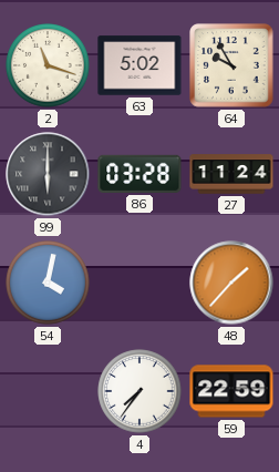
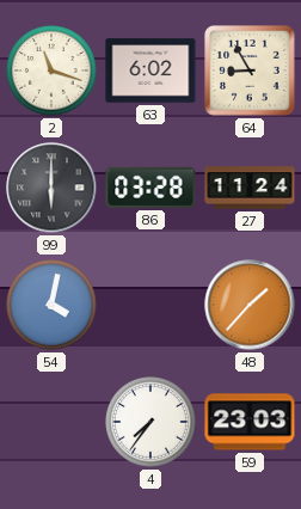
63: 5:02 -> 6:02
64: 9:55 -> 8:55
59: 22:59 -> 23:03
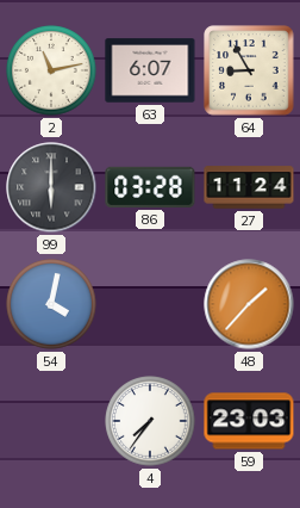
2: 11:18 -> 11:13
63: 6:02 -> 6:07
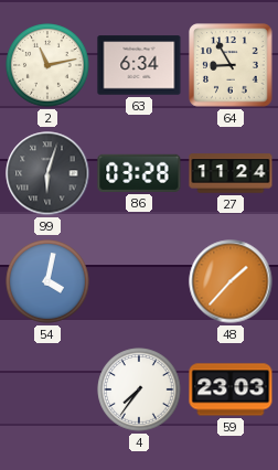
63: 6:07 -> 6:34
99: 6:00 -> 6:03
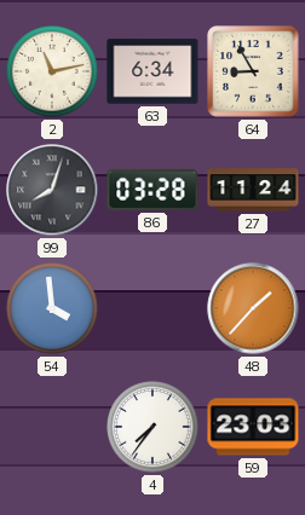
99: 6:03 -> 8:03
54: 4:02 -> 3:59
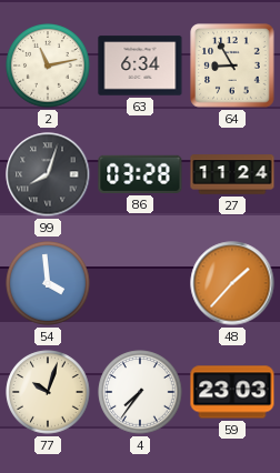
77: none -> 10:03
